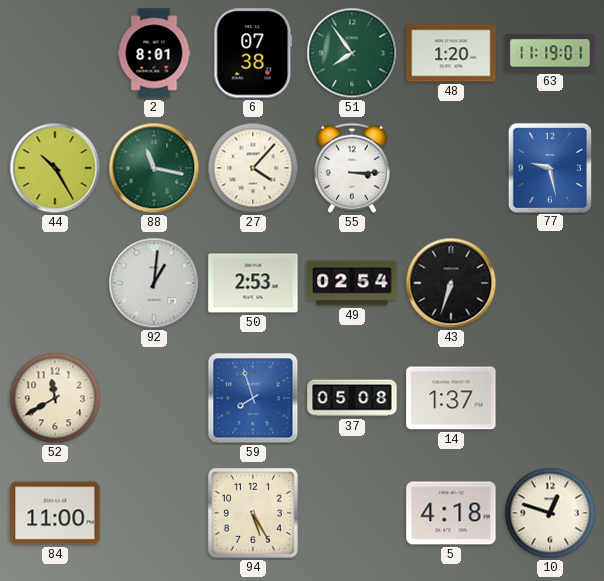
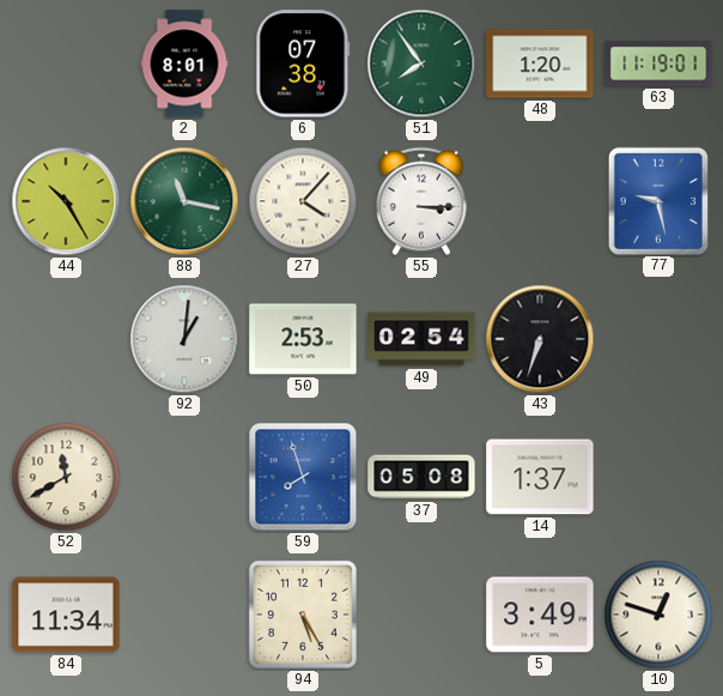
84: 11:00 -> 11:34
5: 4:18 -> 3:49
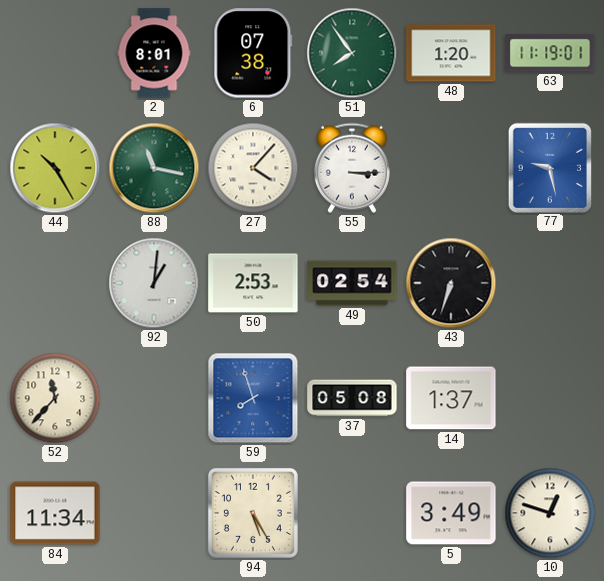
52: 11:40 -> 11:37
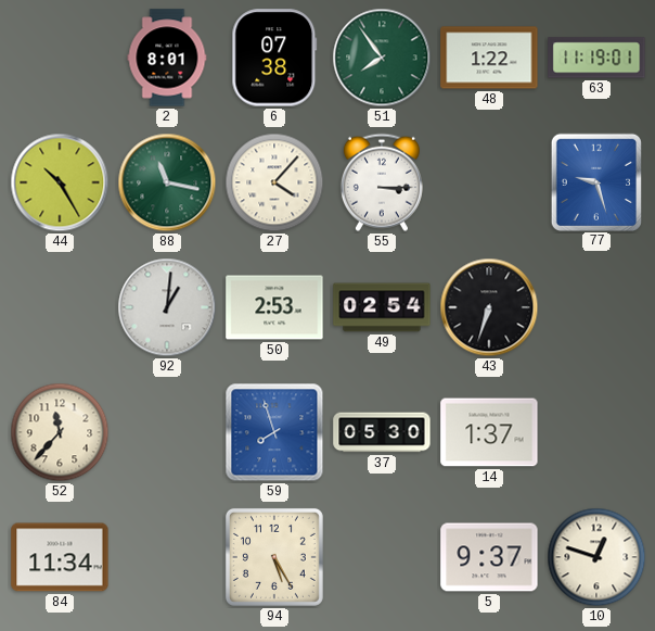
48: 1:20 -> 1:22
77: 9:28 -> 9:27
37: 05:08 -> 05:30
5: 3:49 -> 9:37
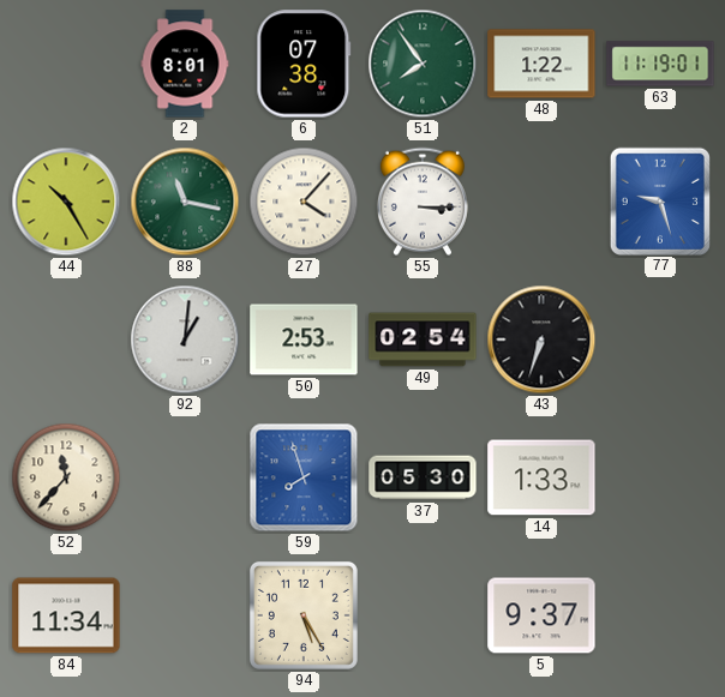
14: 1:37 -> 1:33
10: 12:48 -> none
